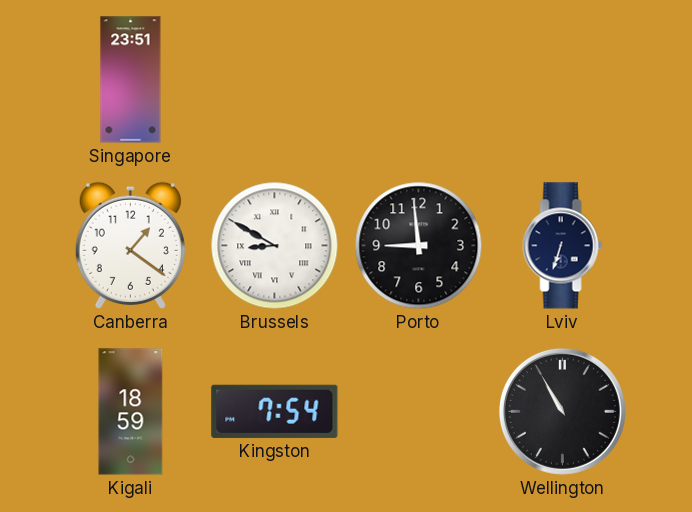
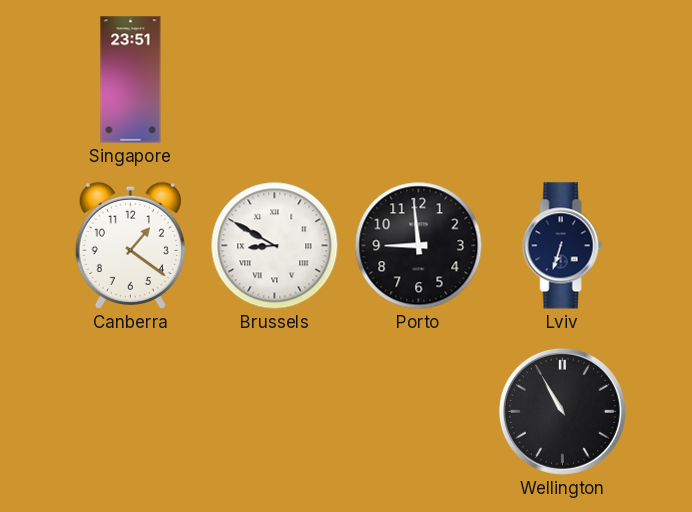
Kigali: 18:59 -> none
Kingston: 7:54 -> none
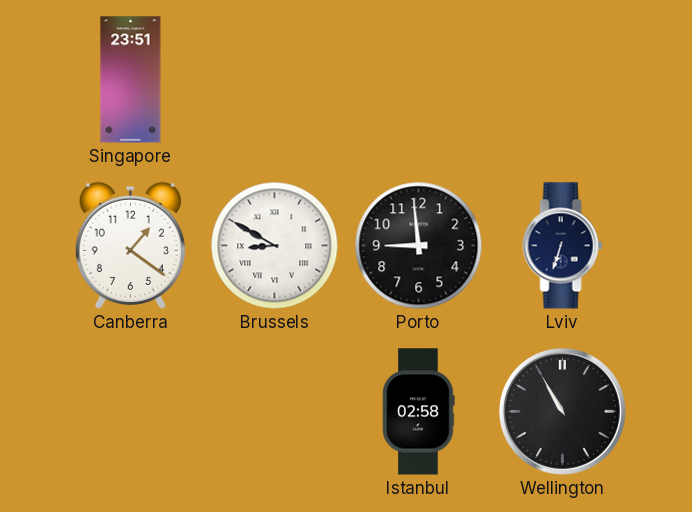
Istanbul: none -> 02:58
